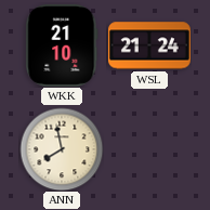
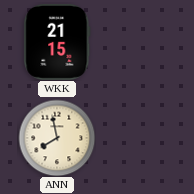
WKK: 21:10 -> 21:15
WSL: 21:24 -> none
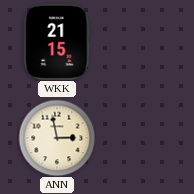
ANN: 7:58 -> 2:58
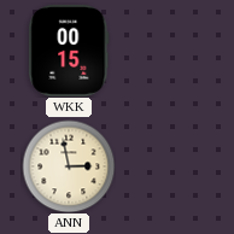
WKK: 21:15 -> 00:15
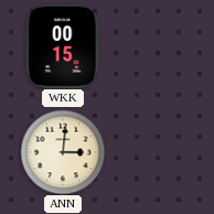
ANN: 2:58 -> 3:01
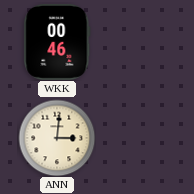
WKK: 00:15 -> 00:46
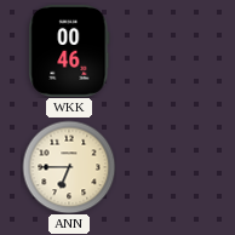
ANN: 3:01 -> 6:45
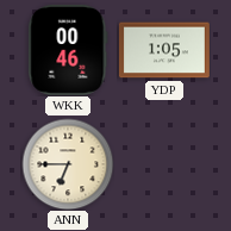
YDP: none -> 1:05
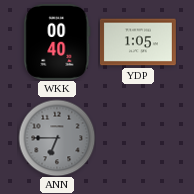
WKK: 00:46 -> 00:40
ANN dial: cream -> grey
